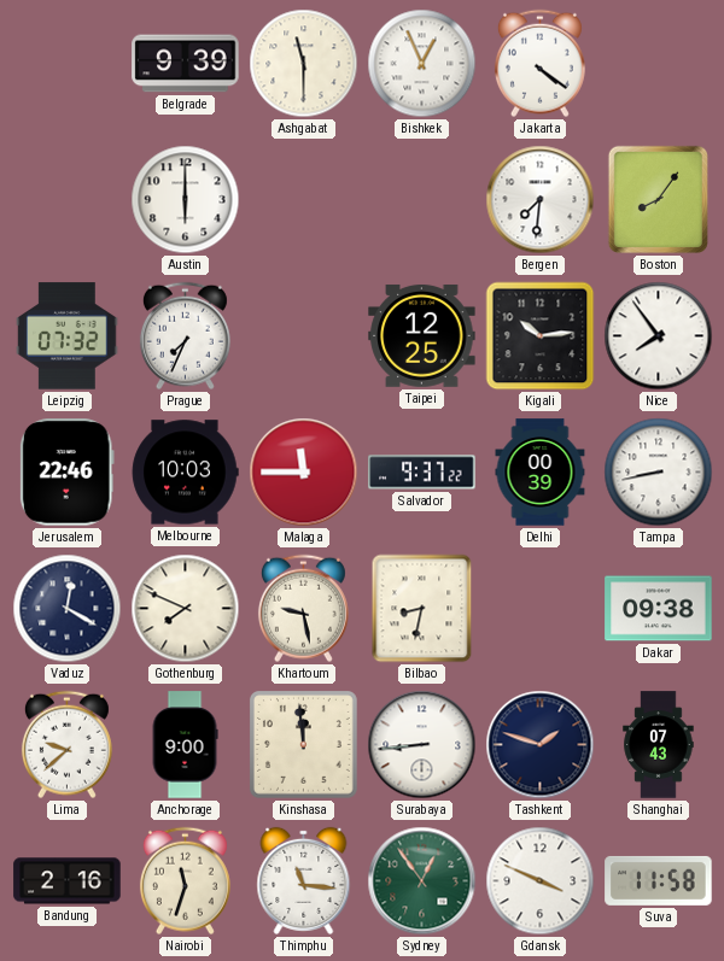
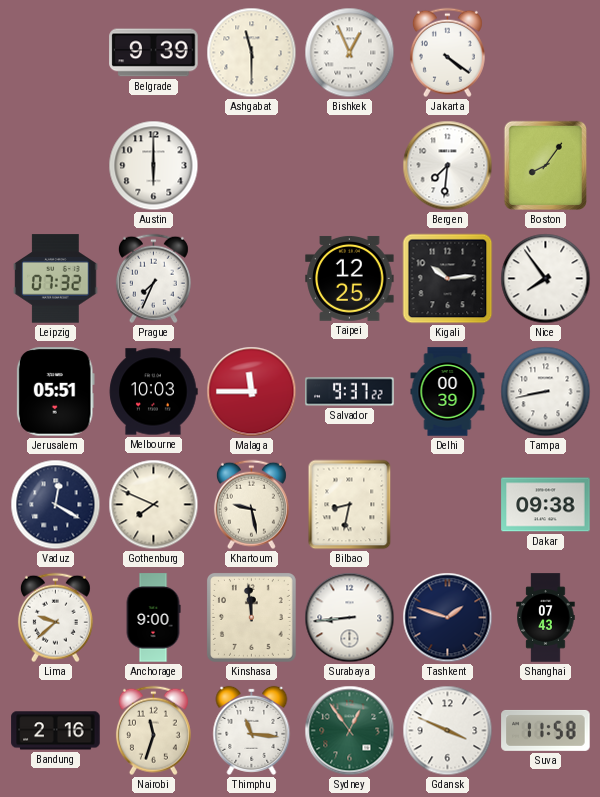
Jerusalem: 22:46 -> 05:51
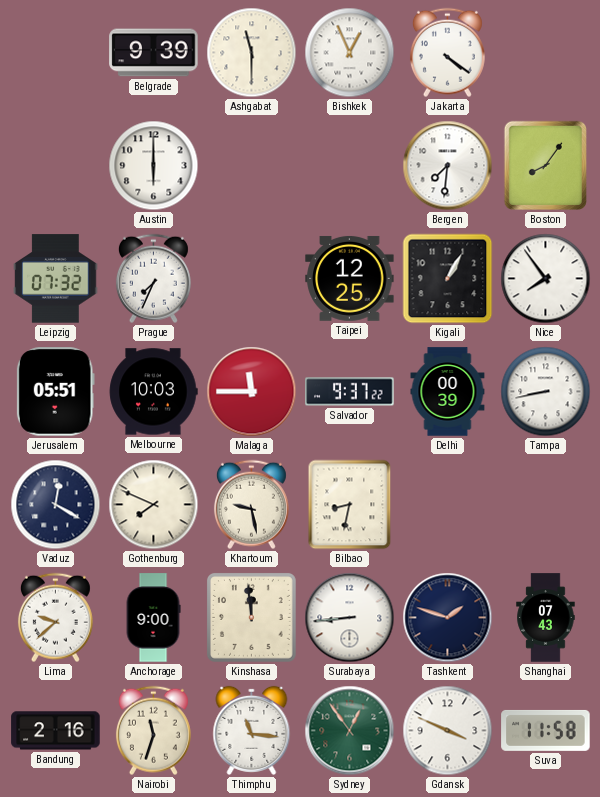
Kigali: 10:14 -> 1:05
Dakar: 09:38 -> none
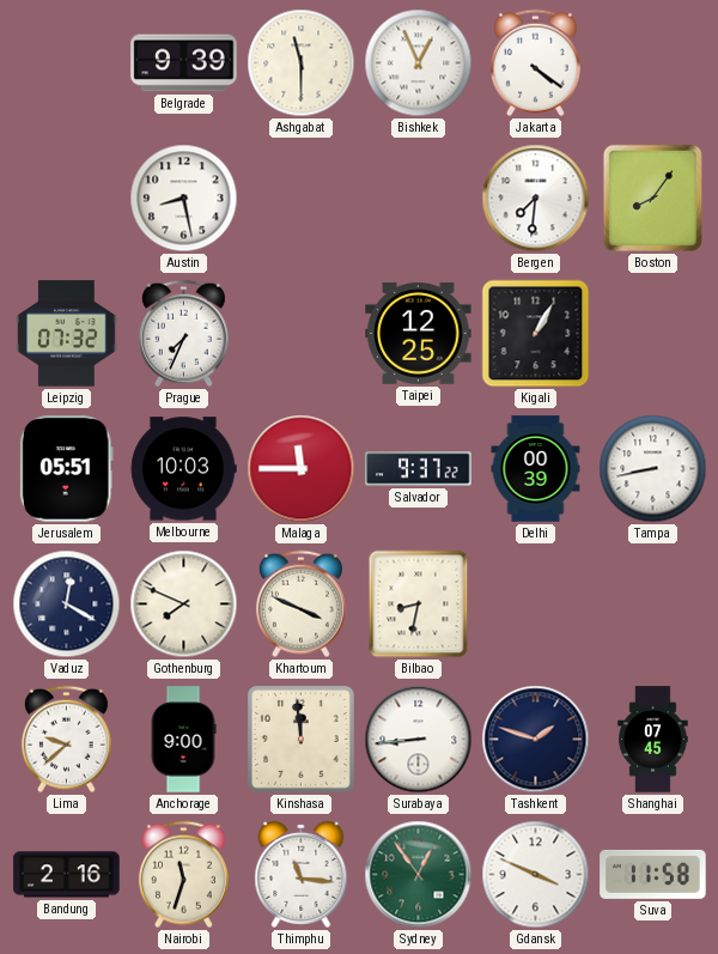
Austin: 6:00 -> 8:28
Nice: 7:54 -> none
Khartoum: 9:28 -> 3:49
Shanghai: 07:43 -> 07:45
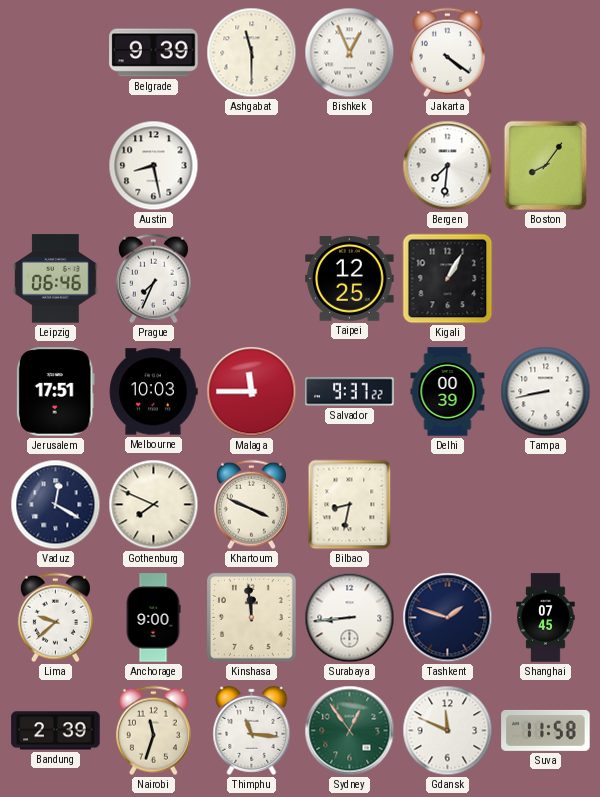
Leipzig: 07:32 -> 06:46
Jerusalem: 05:51 -> 17:51
Bandung: 2:16 -> 2:39
Gdansk: 3:49 -> 11:49
